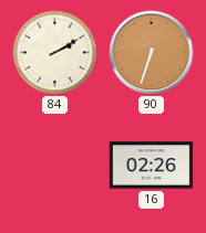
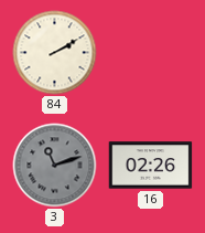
90: 6:33 -> none
3: none -> 11:12
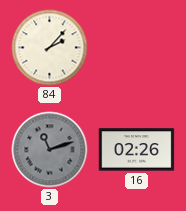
84: 2:10 -> 2:07
